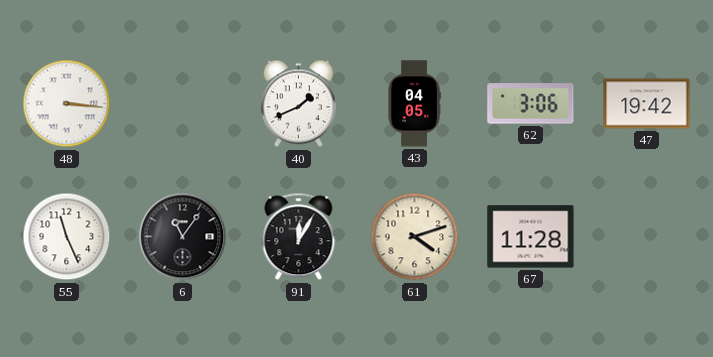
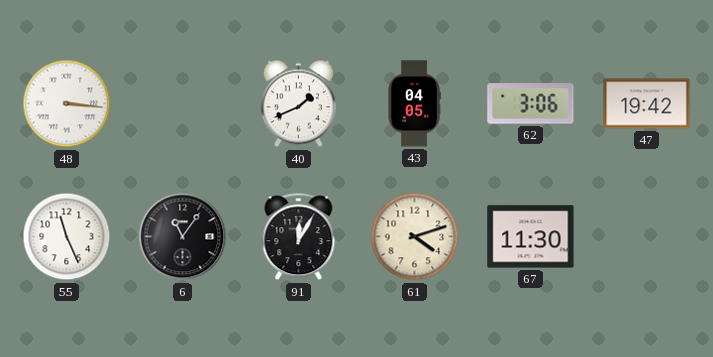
67: 11:28 -> 11:30
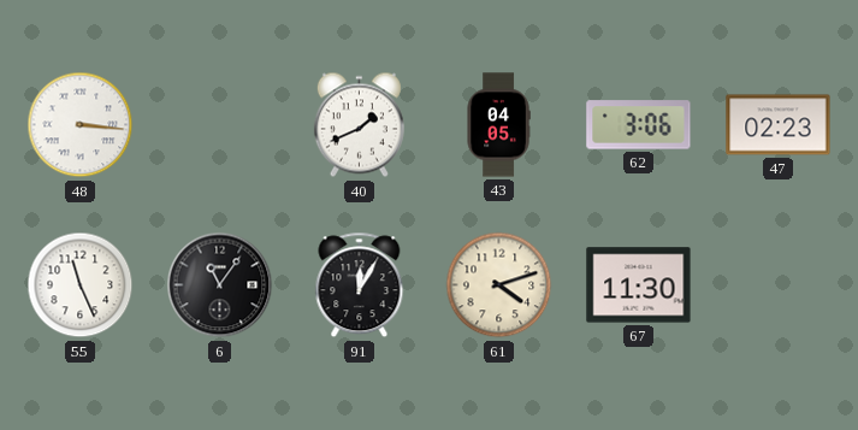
47: 19:42 -> 02:23
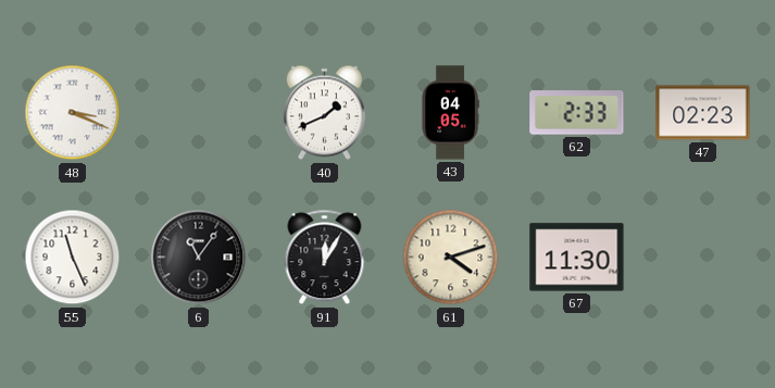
48: 3:16 -> 3:19
62: 3:06 -> 2:33
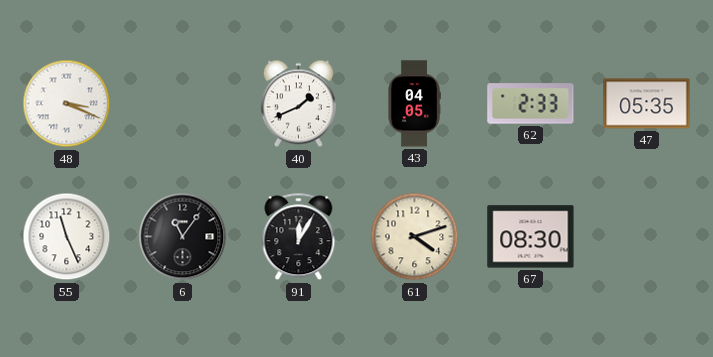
47: 02:23 -> 05:35
67: 11:30 -> 08:30
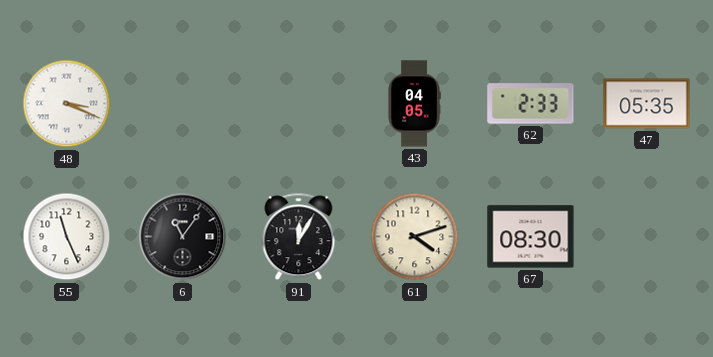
40: 1:41 -> none
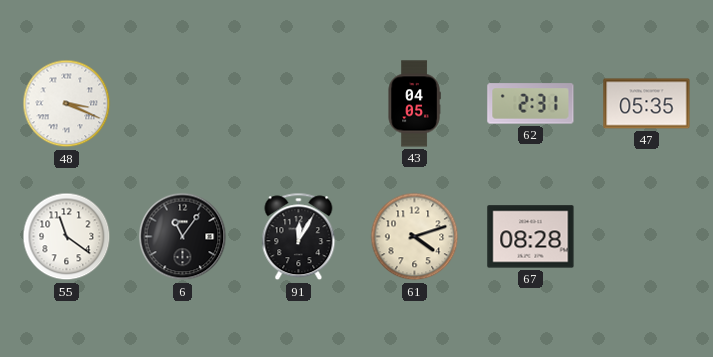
62: 2:33 -> 2:31
55: 11:26 -> 11:21
67: 08:30 -> 08:28
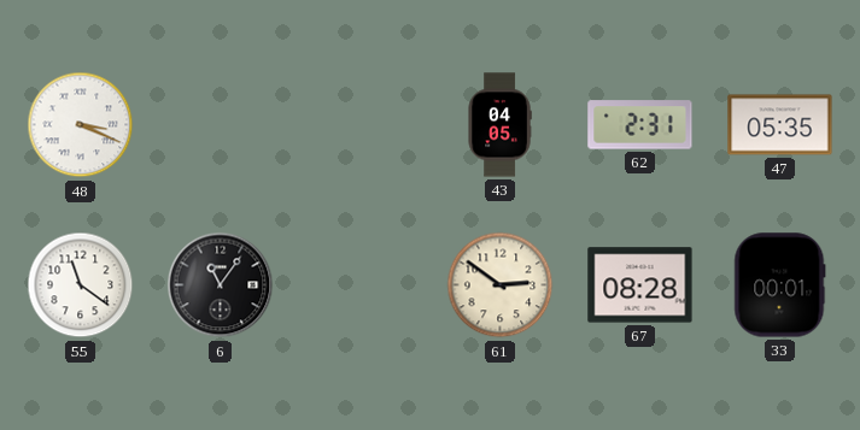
91: 12:05 -> none
61: 4:12 -> 2:51
33: none -> 00:01
